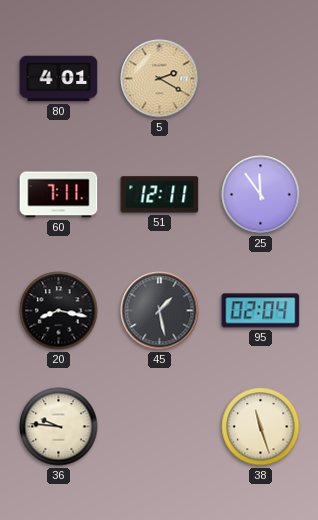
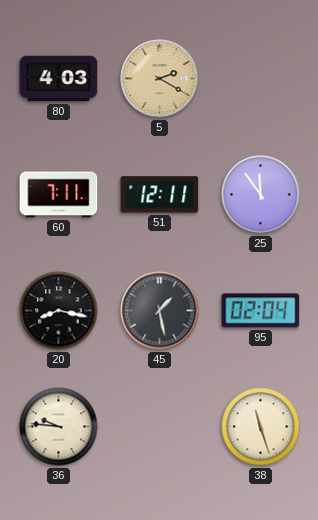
80: 4:01 -> 4:03
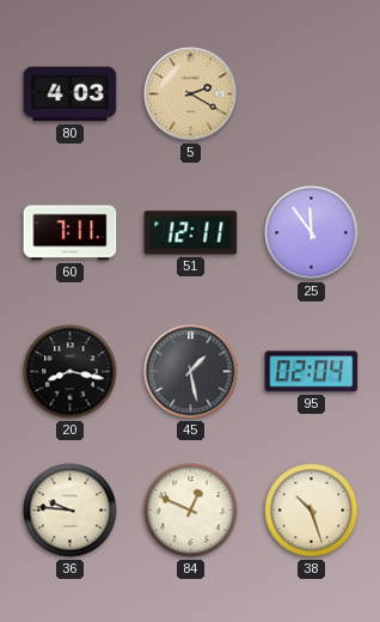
84: none -> 12:49
38: 11:27 -> 10:27
